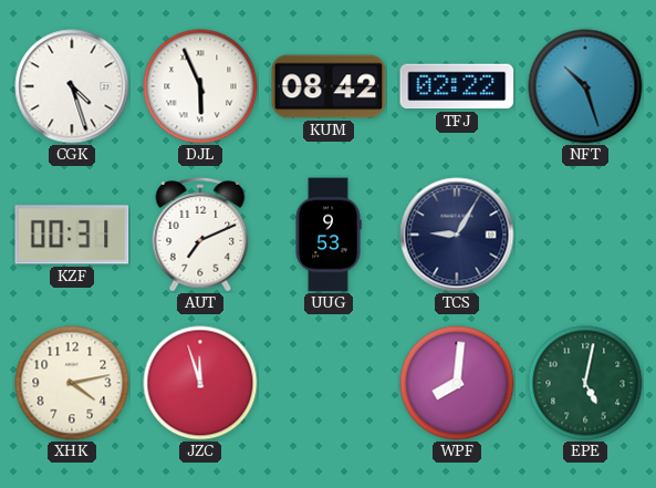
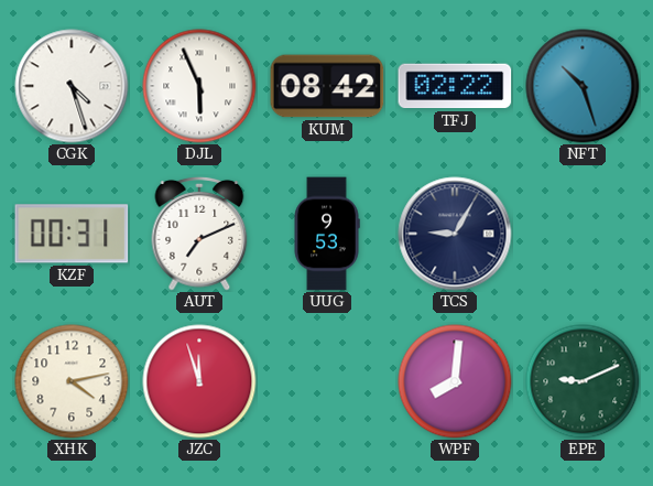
EPE: 5:02 -> 9:11
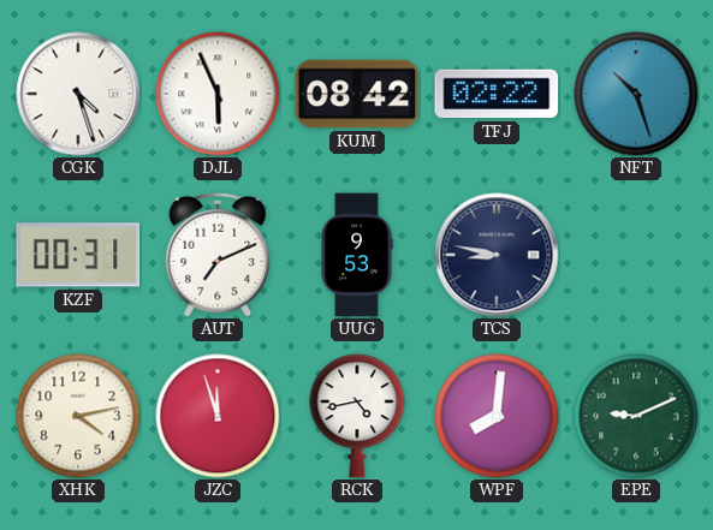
TCS: 9:05 -> 8:47
RCK: none -> 4:43
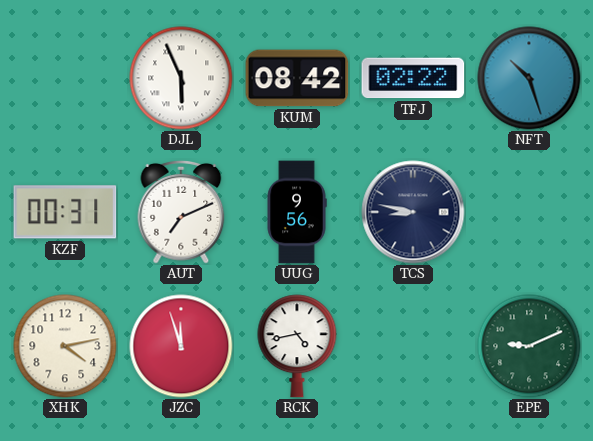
CGK: 4:27 -> none
UUG: 9:53 -> 9:56
WPF: 8:01 -> none
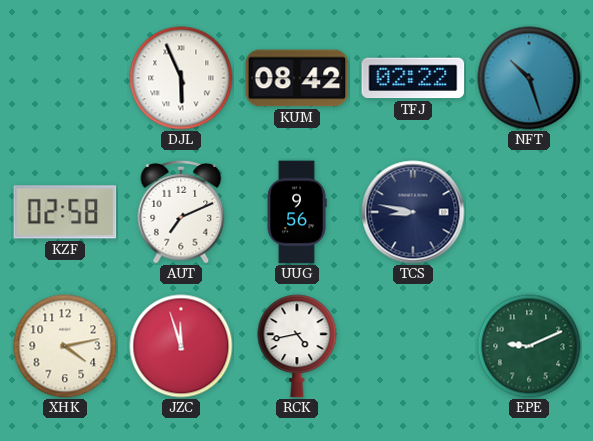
KZF: 00:31 -> 02:58
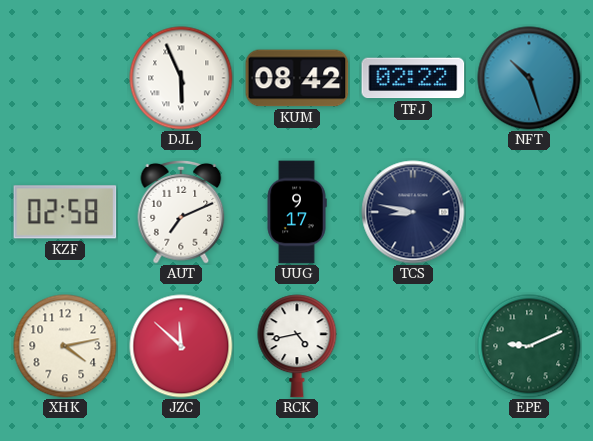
UUG: 9:56 -> 9:17
JZC: 11:57 -> 11:52
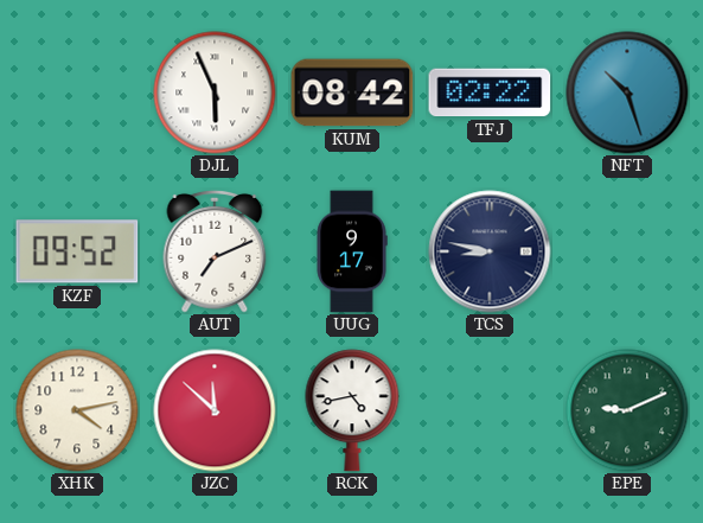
KZF: 02:58 -> 09:52
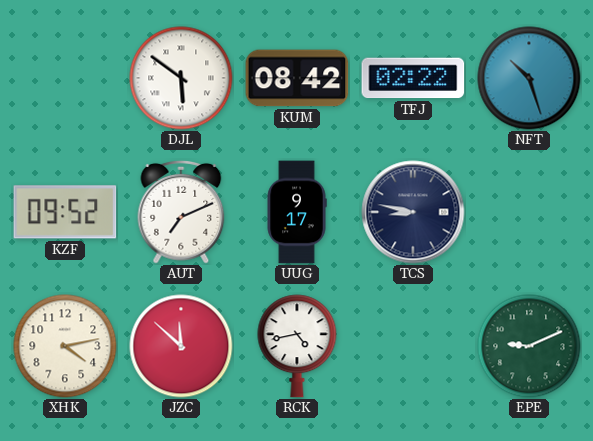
DJL: 5:56 -> 5:51
